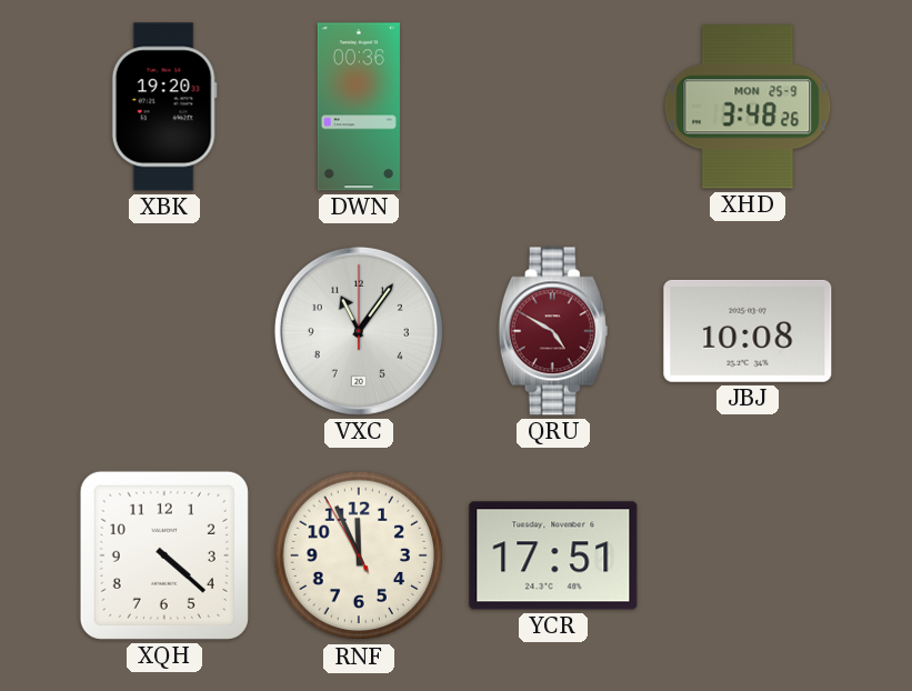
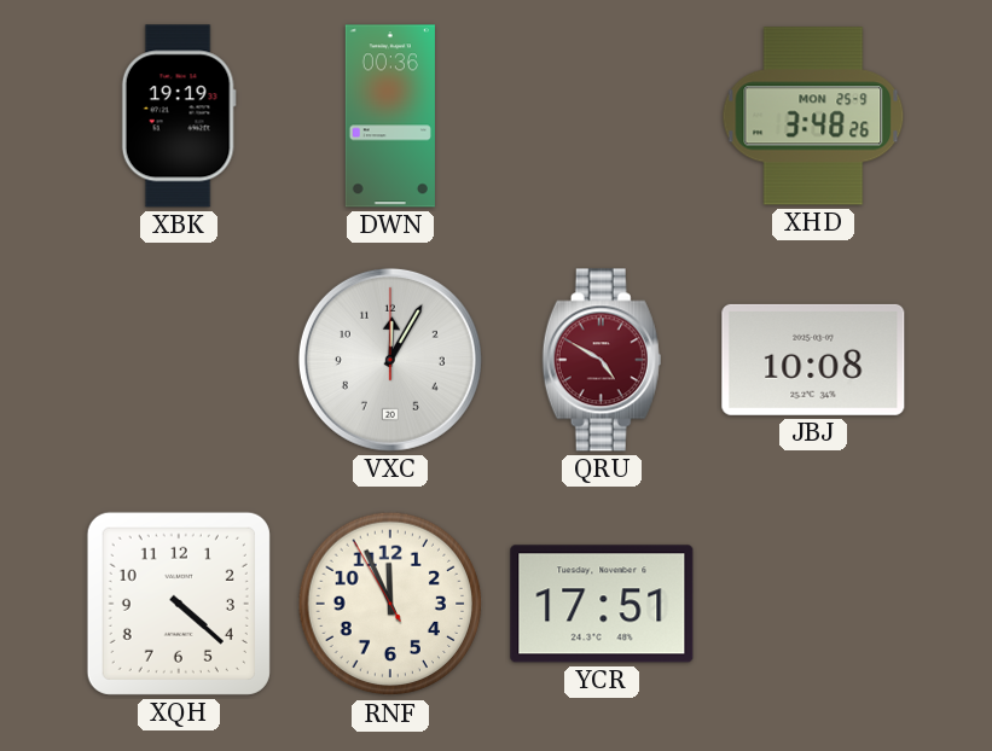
XBK: 19:20 -> 19:19
VXC: 11:06 -> 12:05
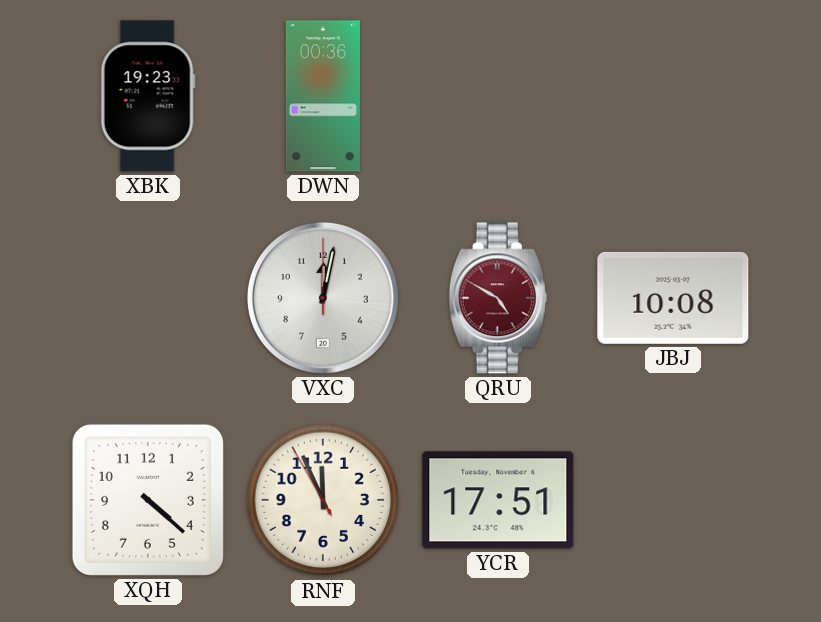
XBK: 19:19 -> 19:23
XHD: 3:48 -> none
VXC: 12:05 -> 12:02
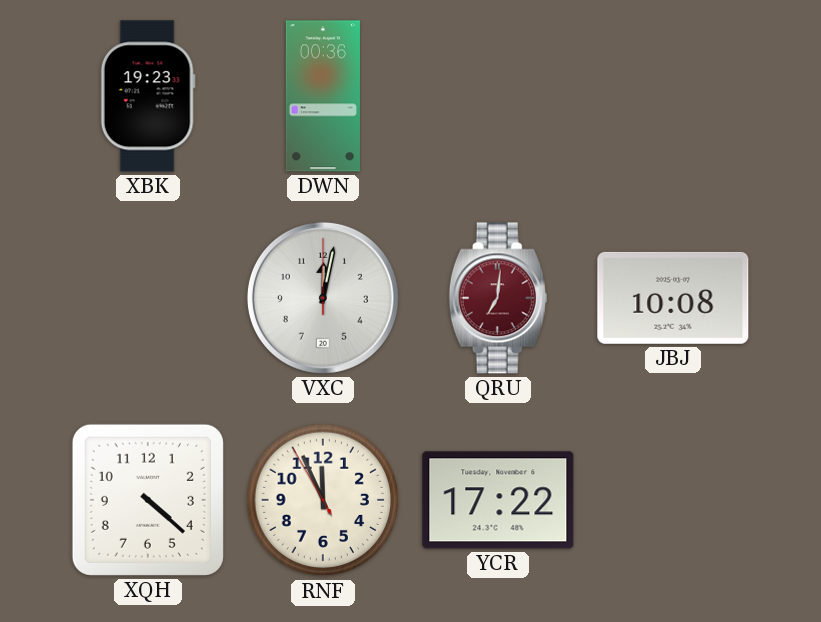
QRU: 4:50 -> 7:01
YCR: 17:51 -> 17:22
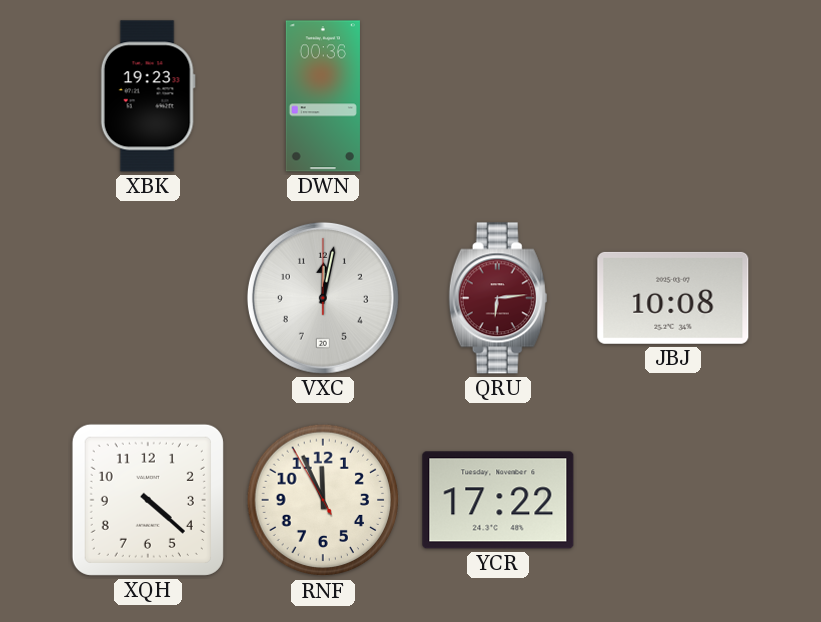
QRU: 7:01 -> 6:14
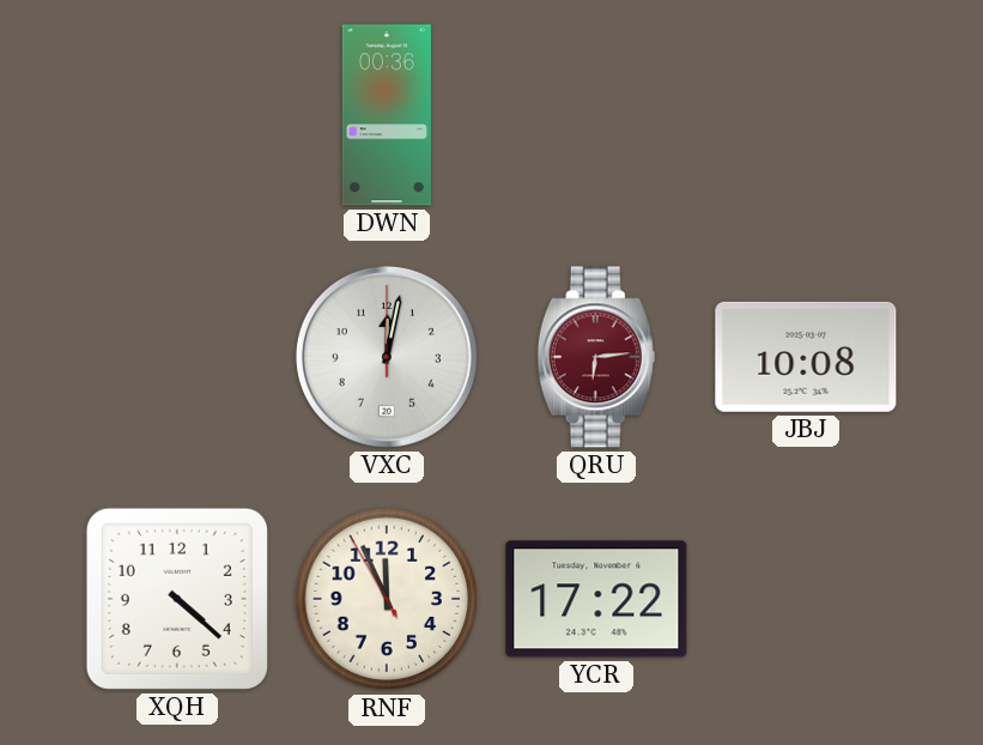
XBK: 19:23 -> none
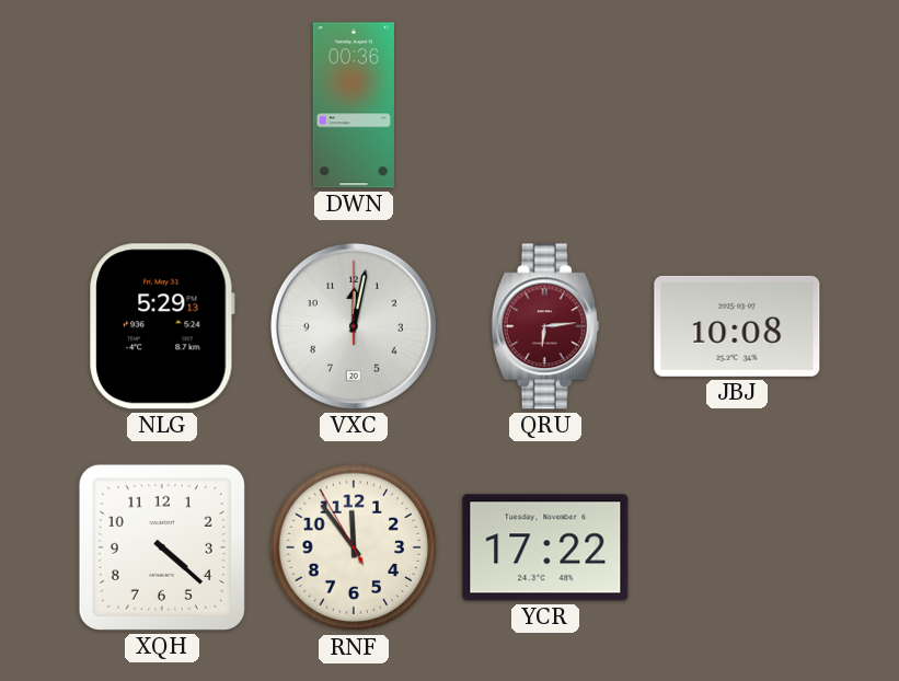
NLG: none -> 5:29
RNF: 11:55 -> 11:53
